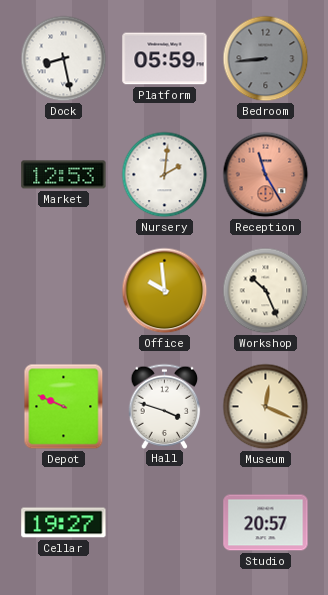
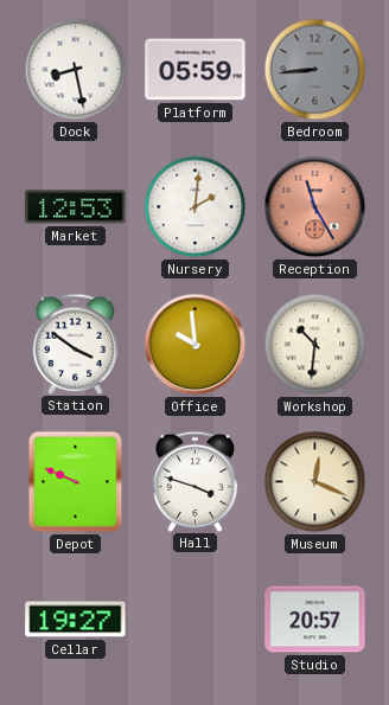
Station: none -> 3:51
Workshop: 10:26 -> 10:31
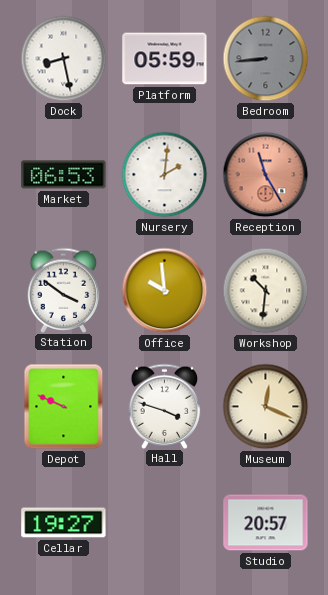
Market: 12:53 -> 06:53
